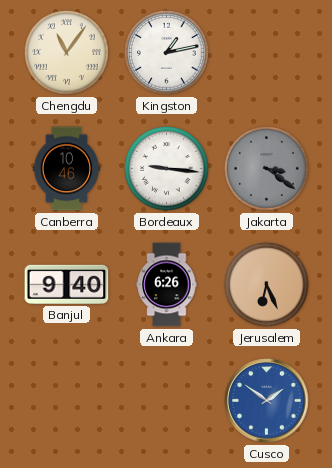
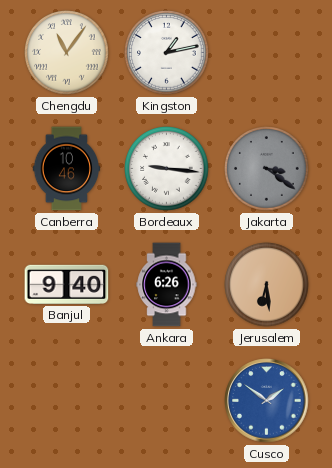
Jerusalem: 6:26 -> 6:29
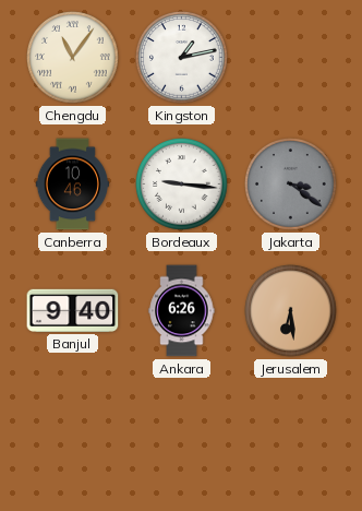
Cusco: 1:51 -> none
